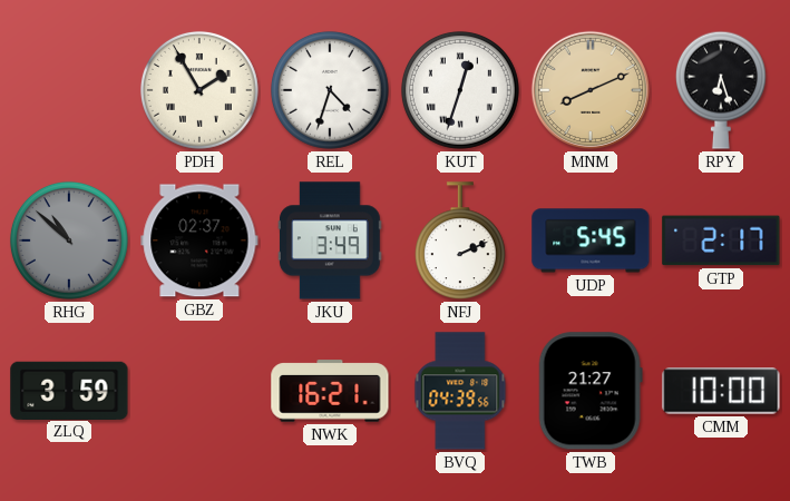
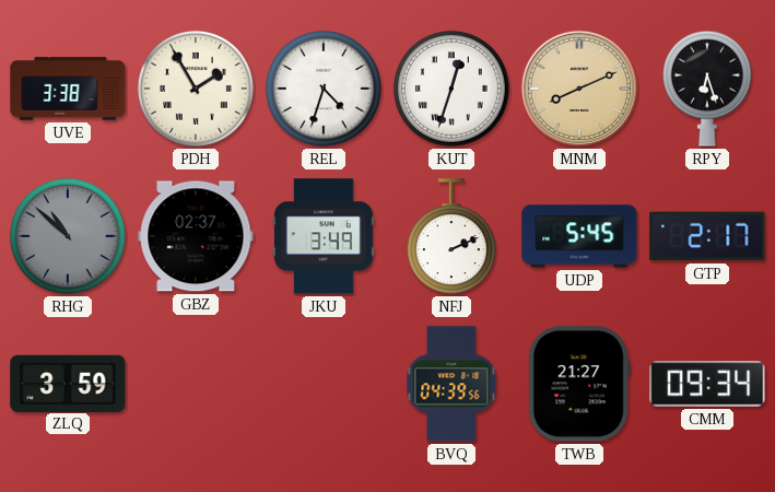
UVE: none -> 3:38
NWK: 16:21 -> none
CMM: 10:00 -> 09:34
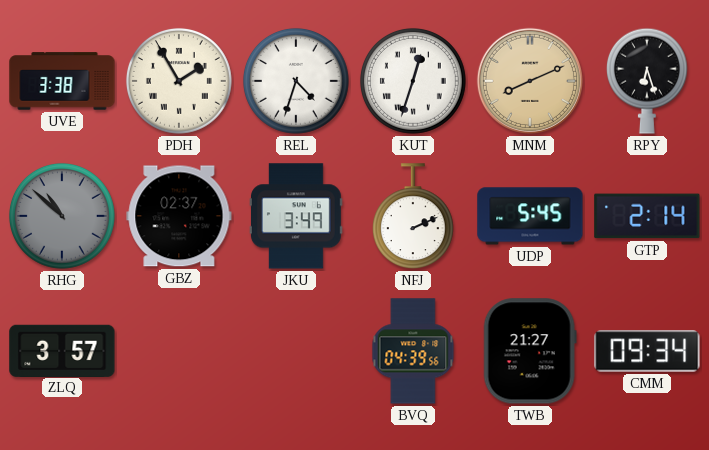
GTP: 2:17 -> 2:14
ZLQ: 3:59 -> 3:57
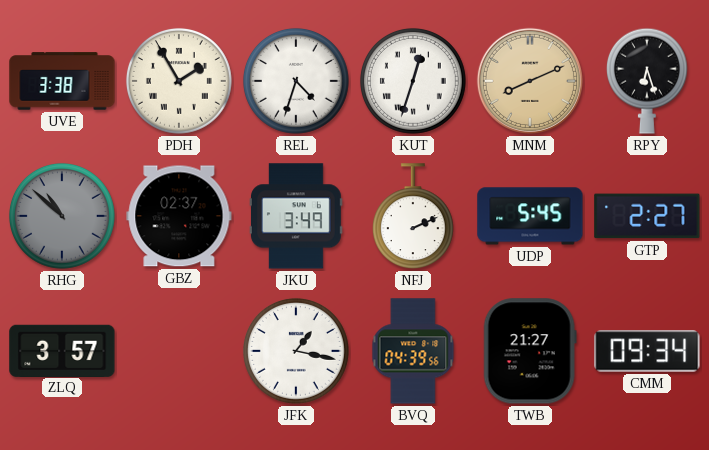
GTP: 2:14 -> 2:27
JFK: none -> 1:17
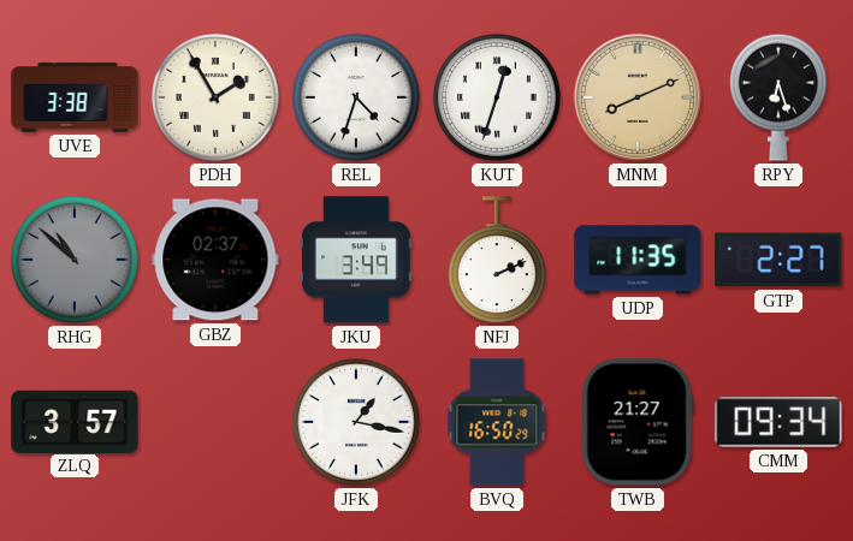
UDP: 5:45 -> 11:35
BVQ: 04:39 -> 16:50
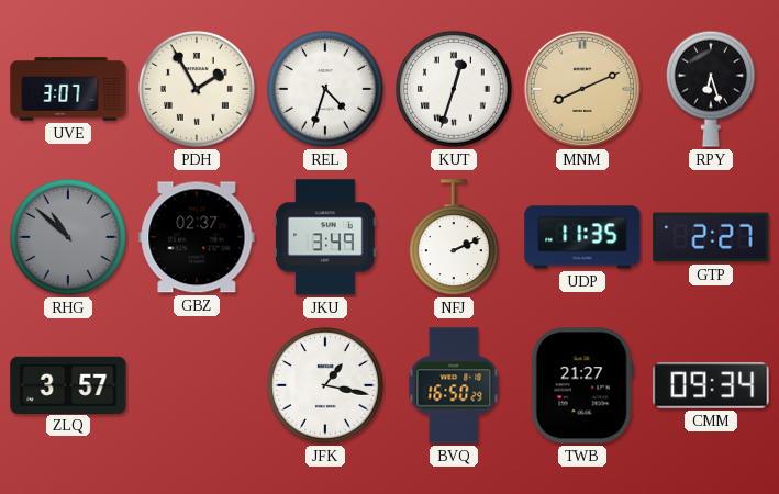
UVE: 3:38 -> 3:07
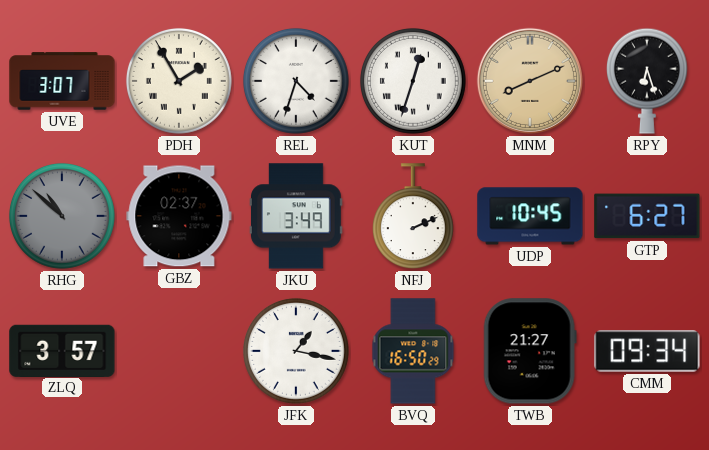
UDP: 11:35 -> 10:45
GTP: 2:27 -> 6:27
